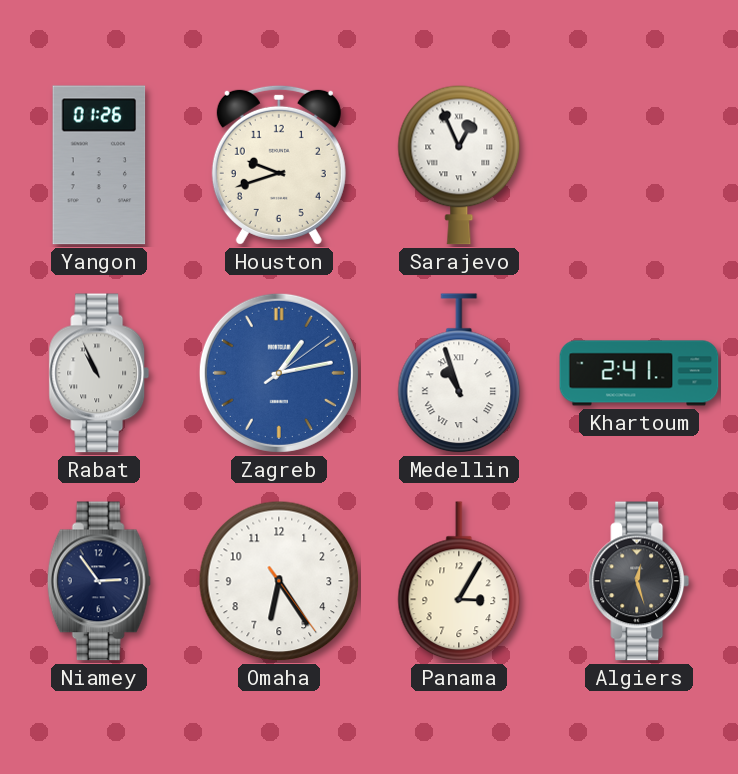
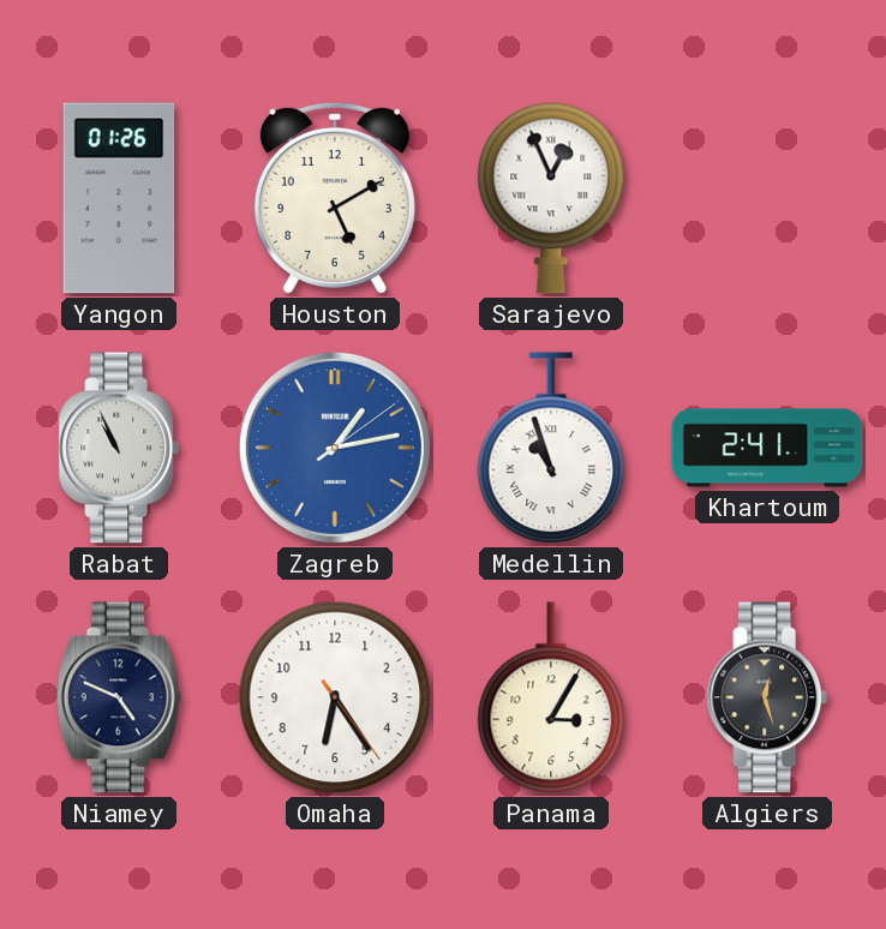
Houston: 9:42 -> 5:10
Niamey: 2:54 -> 4:49
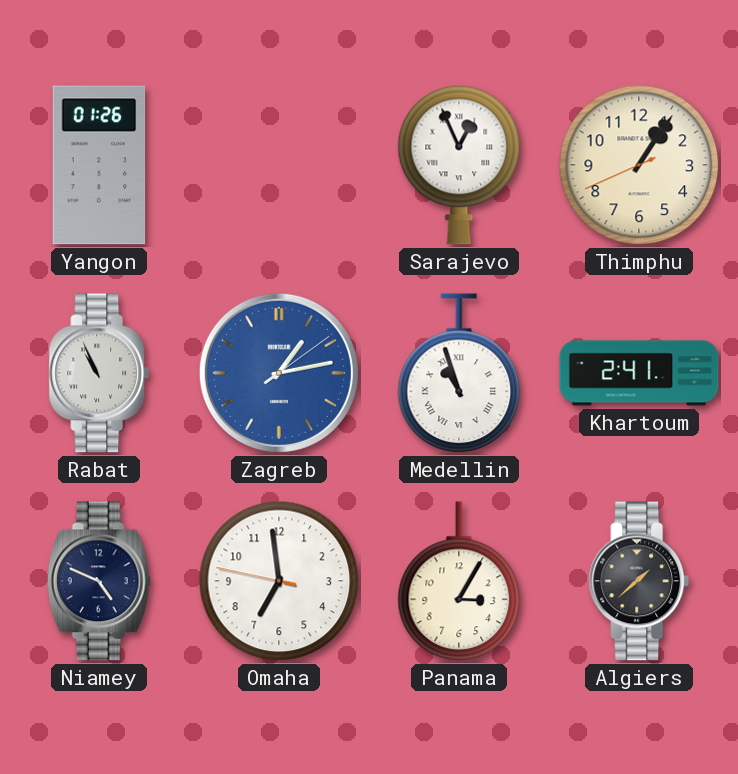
Houston: 5:10 -> none
Thimphu: none -> 1:05
Omaha: 6:24 -> 6:58
Algiers: 12:27 -> 1:38
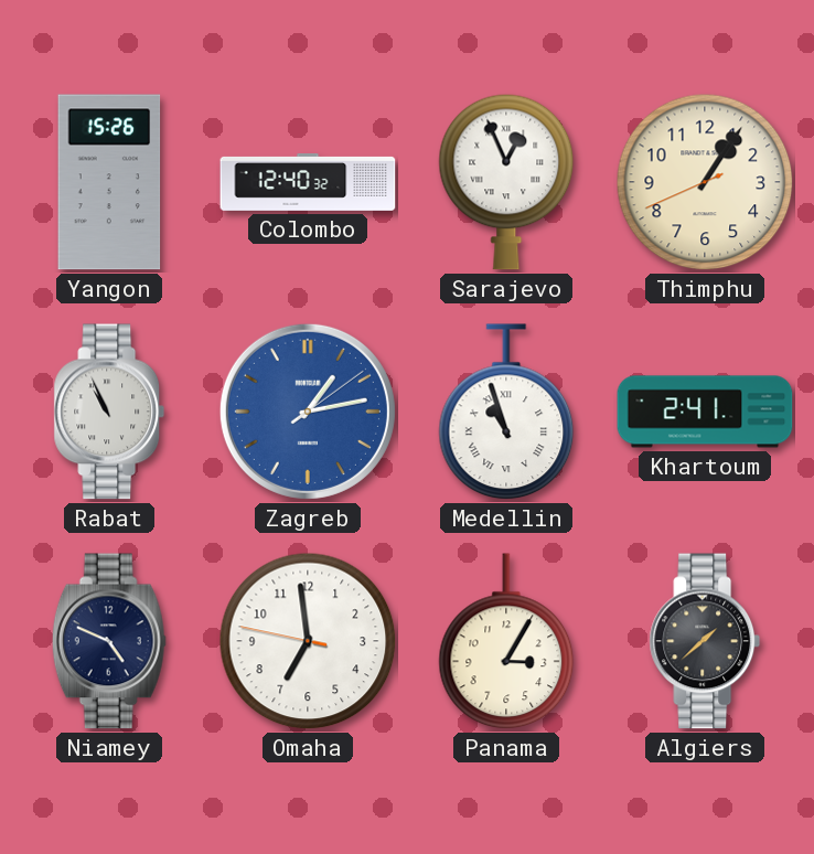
Yangon: 01:26 -> 15:26
Colombo: none -> 12:40
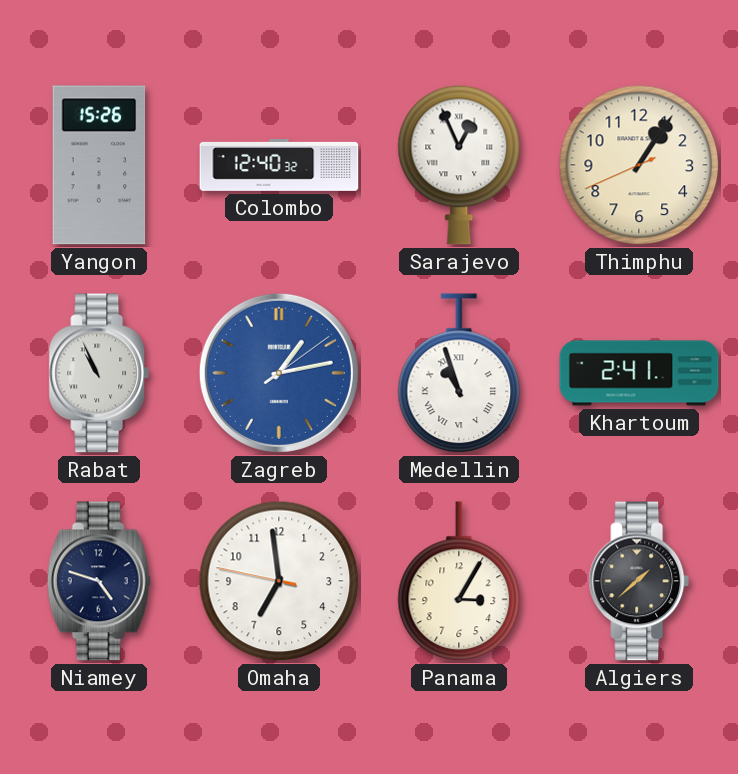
Niamey: 4:49 -> 4:48
